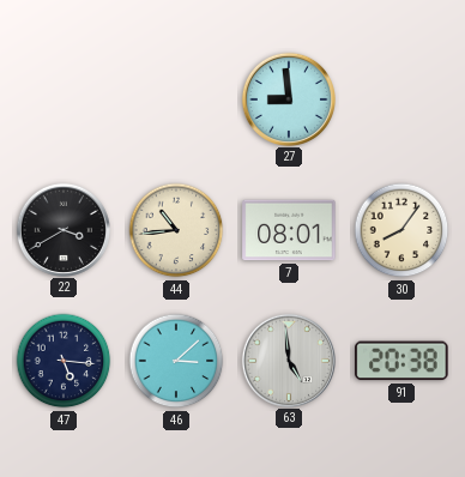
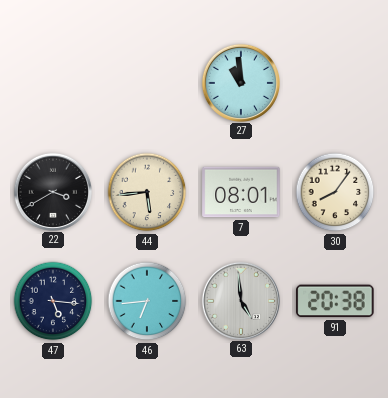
27: 8:59 -> 10:59
44: 10:44 -> 5:44
46: 3:08 -> 6:44
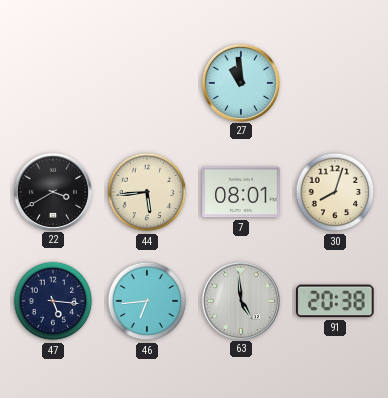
30: 8:06 -> 8:03
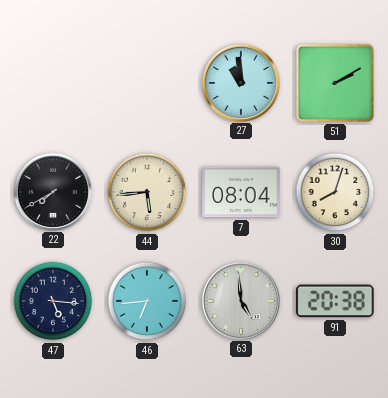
51: none -> 2:10
22: 3:40 -> 7:40
7: 08:01 -> 08:04
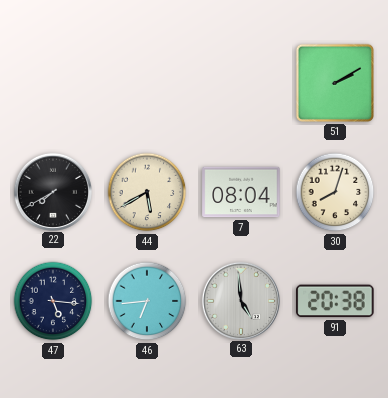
27: 10:59 -> none
44: 5:44 -> 5:40
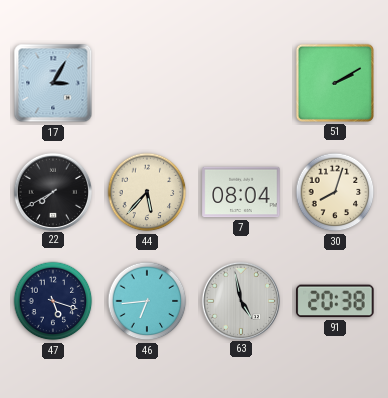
17: none -> 3:05
44: 5:40 -> 5:37
47: 5:16 -> 5:18
63: 4:59 -> 4:58
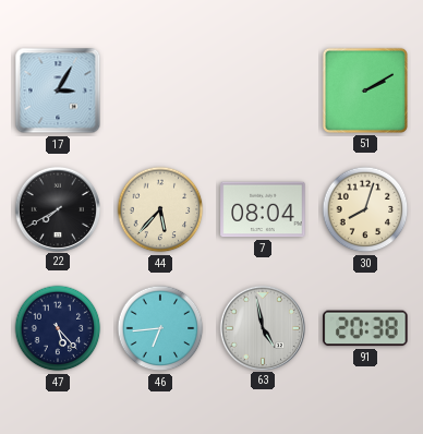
47: 5:18 -> 5:23
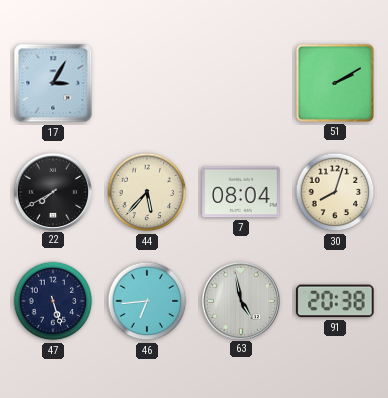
47: 5:23 -> 5:27
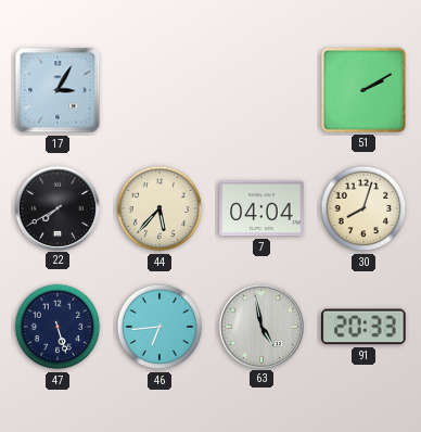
7: 08:04 -> 04:04
91: 20:38 -> 20:33
